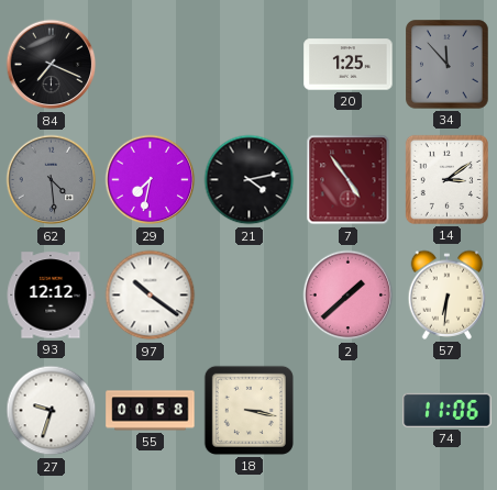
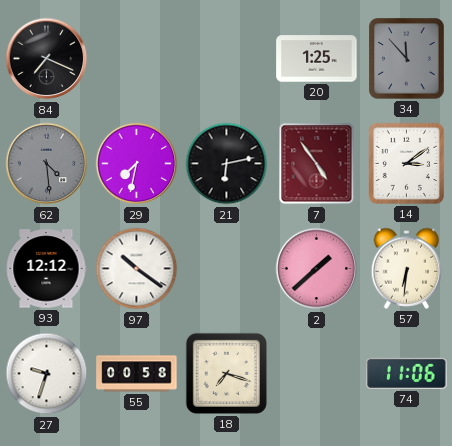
21: 4:13 -> 6:13
18: 3:17 -> 7:18
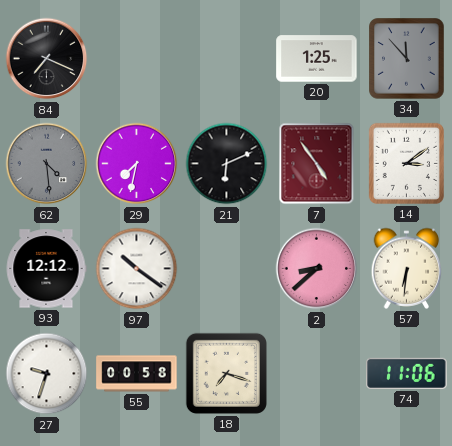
21: 6:13 -> 6:11
2: 1:38 -> 8:38
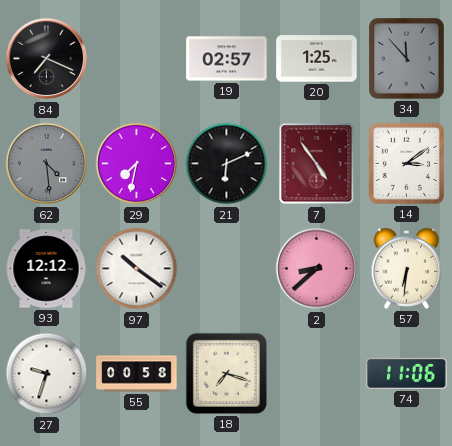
19: none -> 02:57
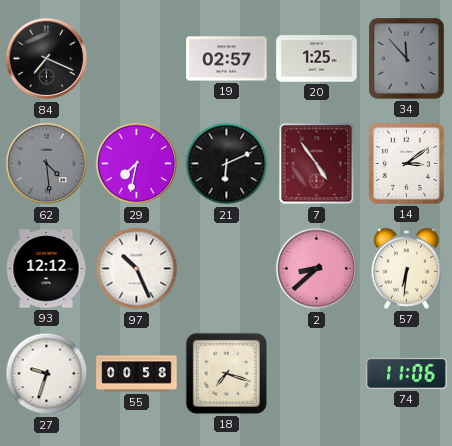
97: 10:21 -> 10:26
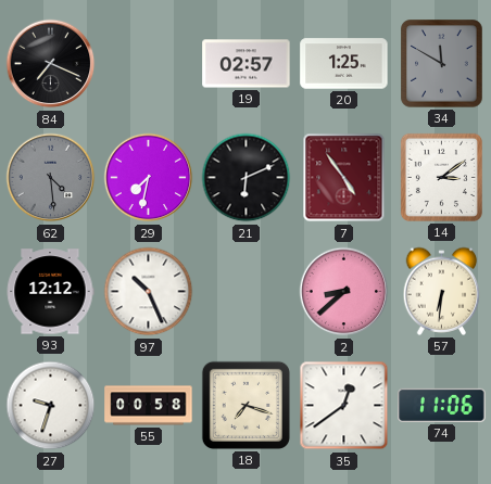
34: 11:53 -> 11:50
35: none -> 12:39
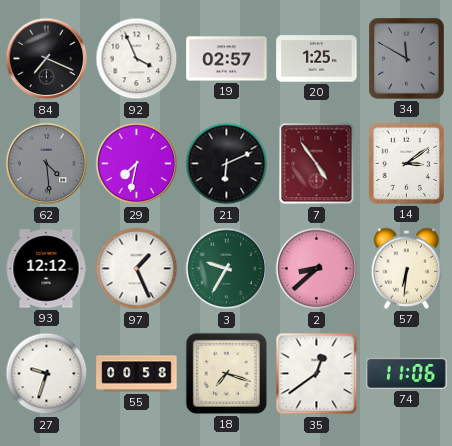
92: none -> 3:56
97: 10:26 -> 1:26
3: none -> 9:35
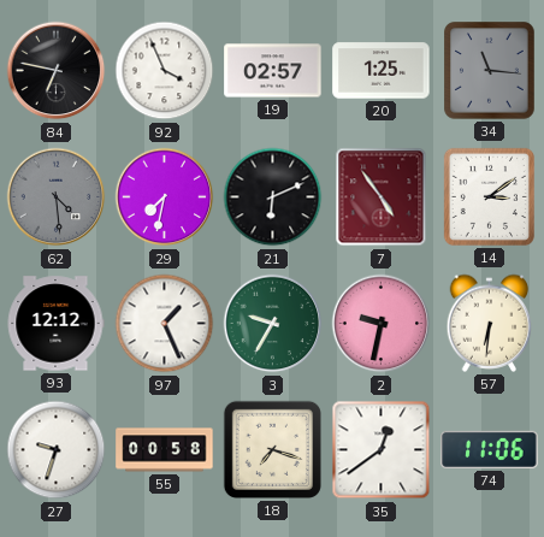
84: 7:19 -> 6:47
34: 11:50 -> 11:16
2: 8:38 -> 9:32
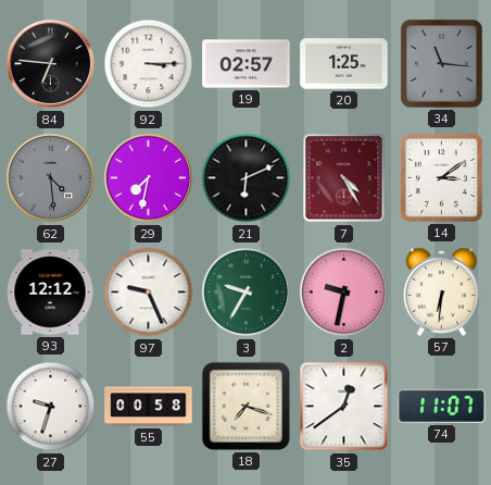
84: 6:47 -> 6:46
92: 3:56 -> 3:15
7: 4:54 -> 4:25
97: 1:26 -> 9:26
74: 11:06 -> 11:07
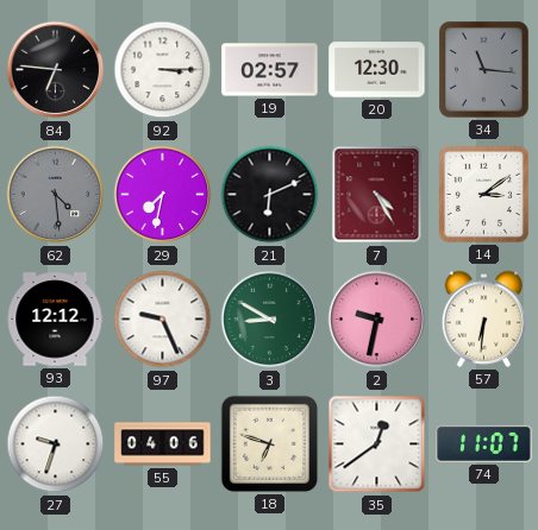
20: 1:25 -> 12:30
3: 9:35 -> 8:50
55: 00:58 -> 04:06
18: 7:18 -> 6:48
